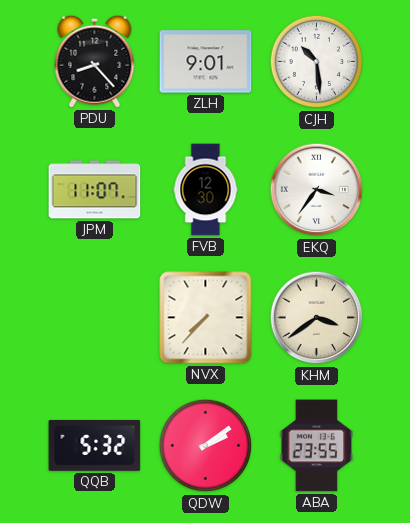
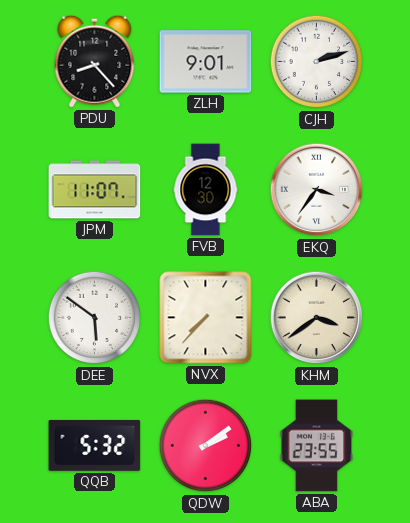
CJH: 10:29 -> 2:12
DEE: none -> 5:51
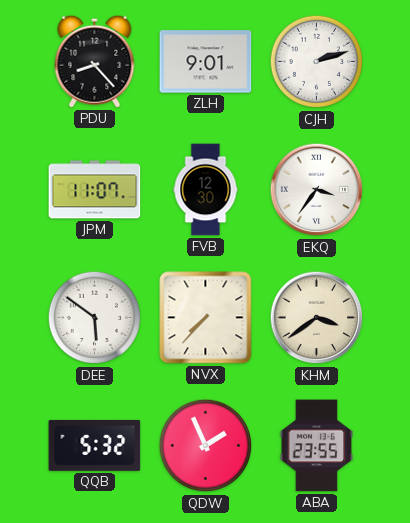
QDW: 2:09 -> 1:56
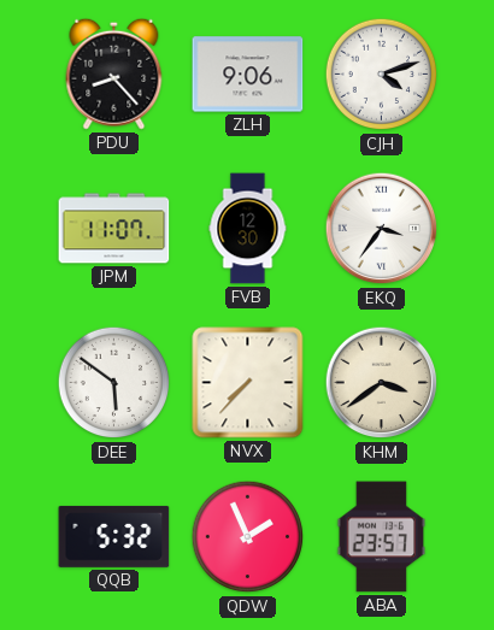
ZLH: 9:01 -> 9:06
CJH: 2:12 -> 4:12
ABA: 23:55 -> 23:57
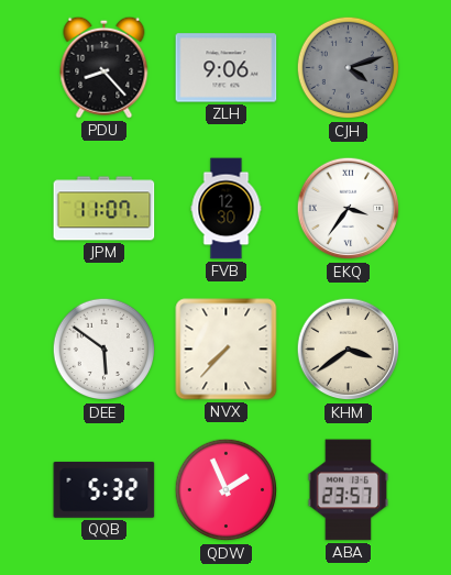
CJH dial: white -> grey
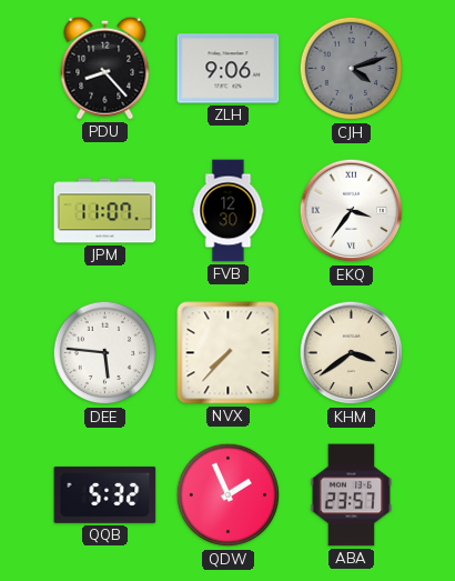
DEE: 5:51 -> 5:46
